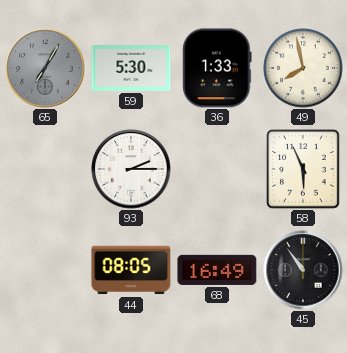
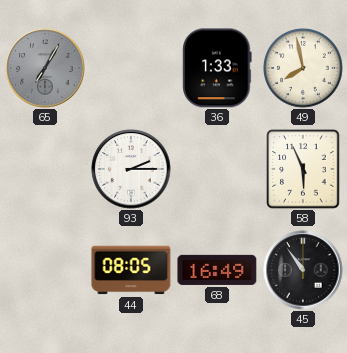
59: 5:30 -> none
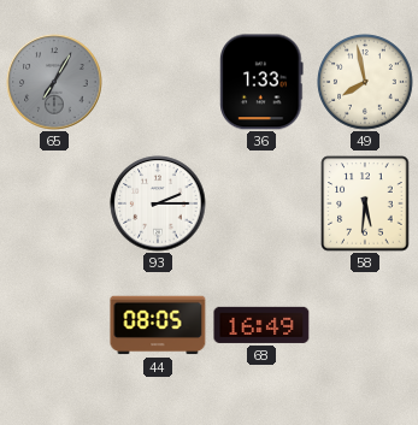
58: 5:56 -> 5:31
45: 10:54 -> none
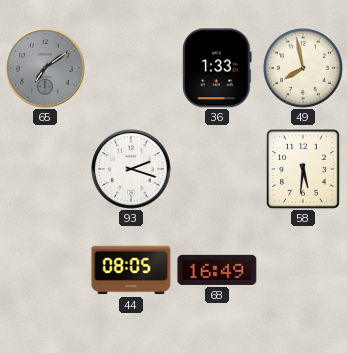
65: 7:05 -> 7:09
93: 2:15 -> 2:18
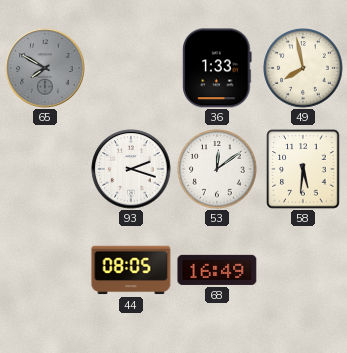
65: 7:09 -> 7:50
53: none -> 12:09
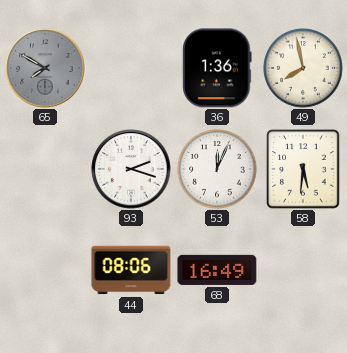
36: 1:33 -> 1:36
53: 12:09 -> 12:04
44: 08:05 -> 08:06
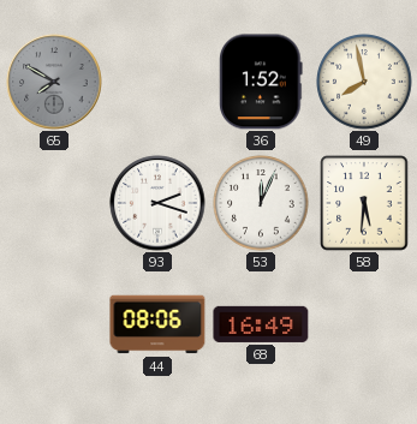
36: 1:36 -> 1:52
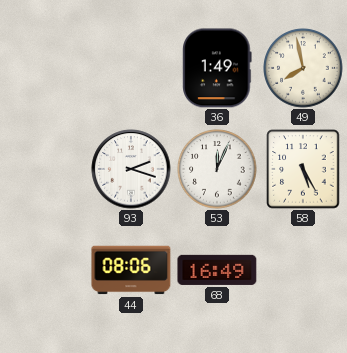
65: 7:50 -> none
36: 1:52 -> 1:49
58: 5:31 -> 5:25
